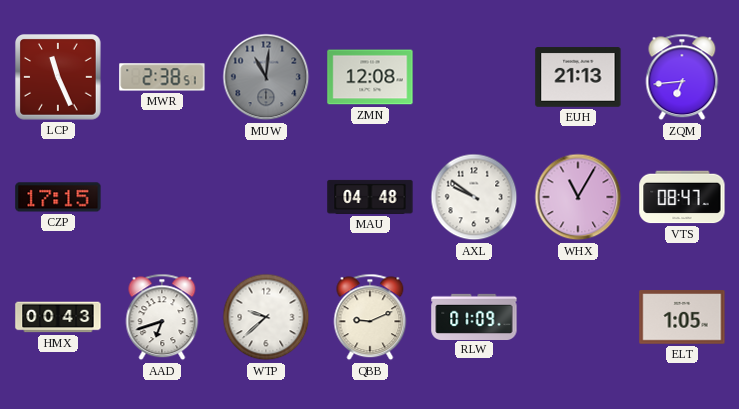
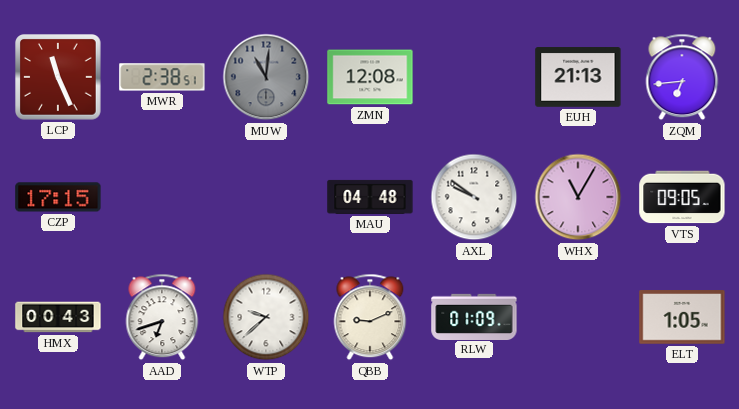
VTS: 08:47 -> 09:05
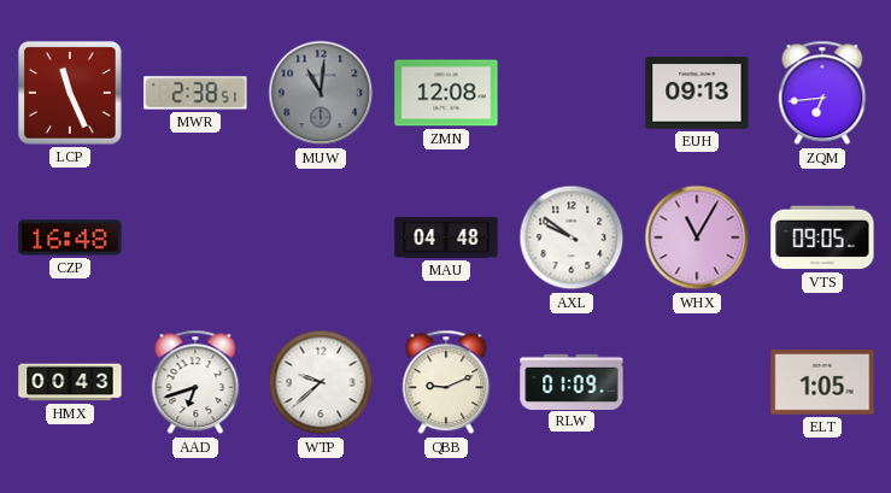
EUH: 21:13 -> 09:13
CZP: 17:15 -> 16:48
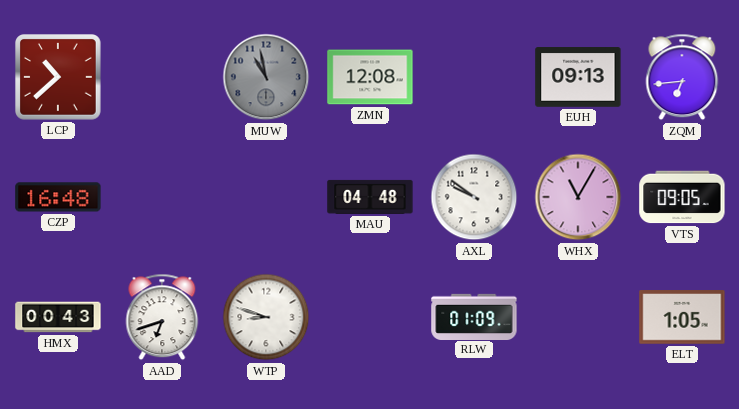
LCP: 11:26 -> 10:38
MWR: 2:38 -> none
MUW: 11:01 -> 10:58
WTP: 9:38 -> 8:48
QBB: 9:11 -> none
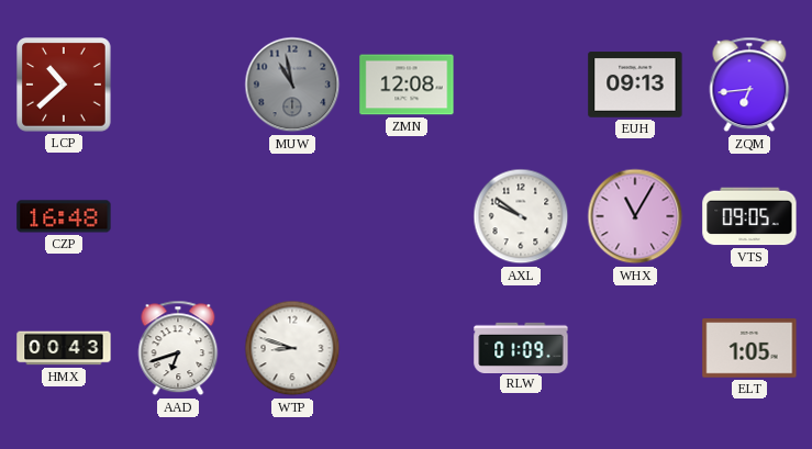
MAU: 04:48 -> none
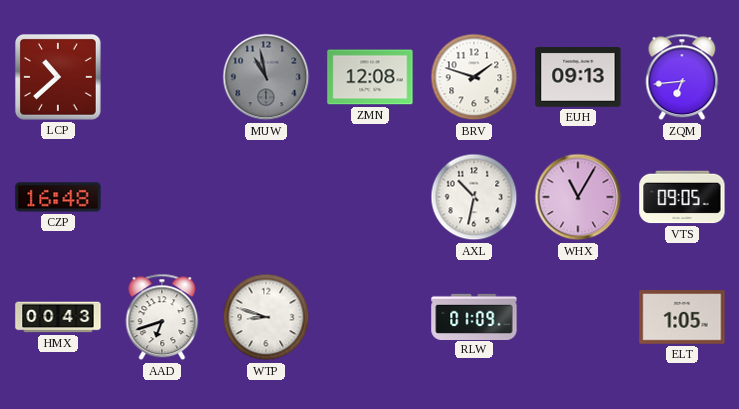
BRV: none -> 1:48
AXL: 9:51 -> 10:32
